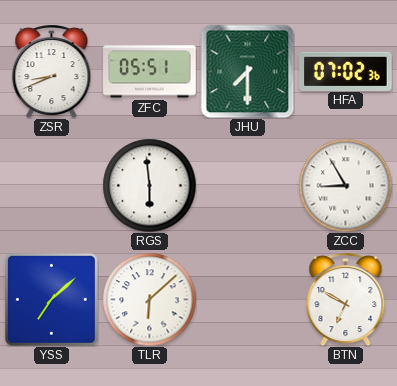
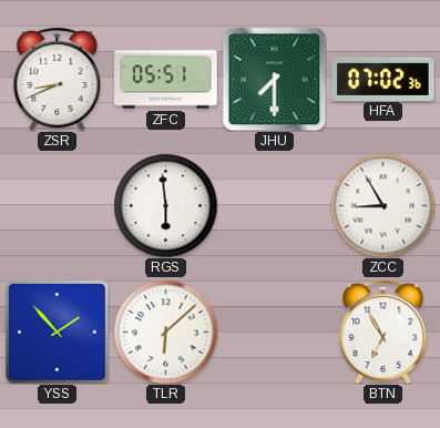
YSS: 7:08 -> 1:53
BTN: 6:50 -> 6:55
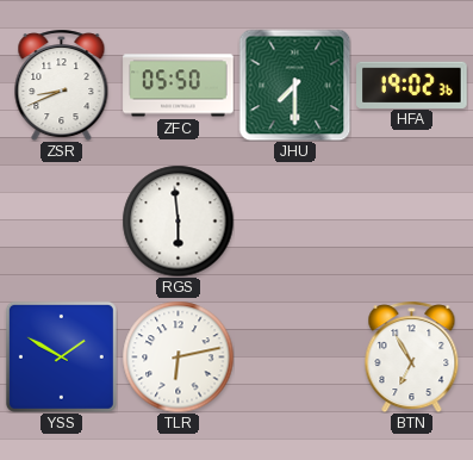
ZFC: 05:51 -> 05:50
HFA: 07:02 -> 19:02
ZCC: 8:55 -> none
YSS: 1:53 -> 1:50
TLR: 6:08 -> 6:13
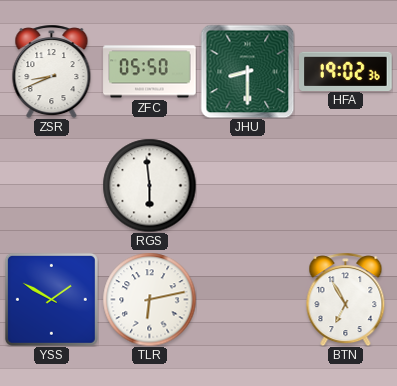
JHU: 7:30 -> 8:30
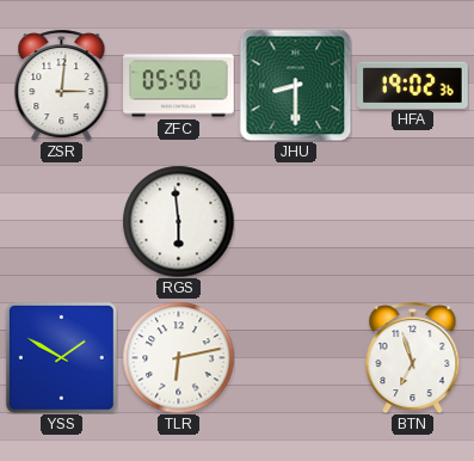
ZSR: 8:41 -> 3:01
BTN: 6:55 -> 6:57
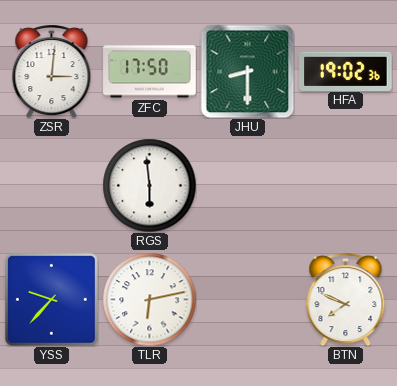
ZFC: 05:50 -> 17:50
YSS: 1:50 -> 9:37
BTN: 6:57 -> 7:49
